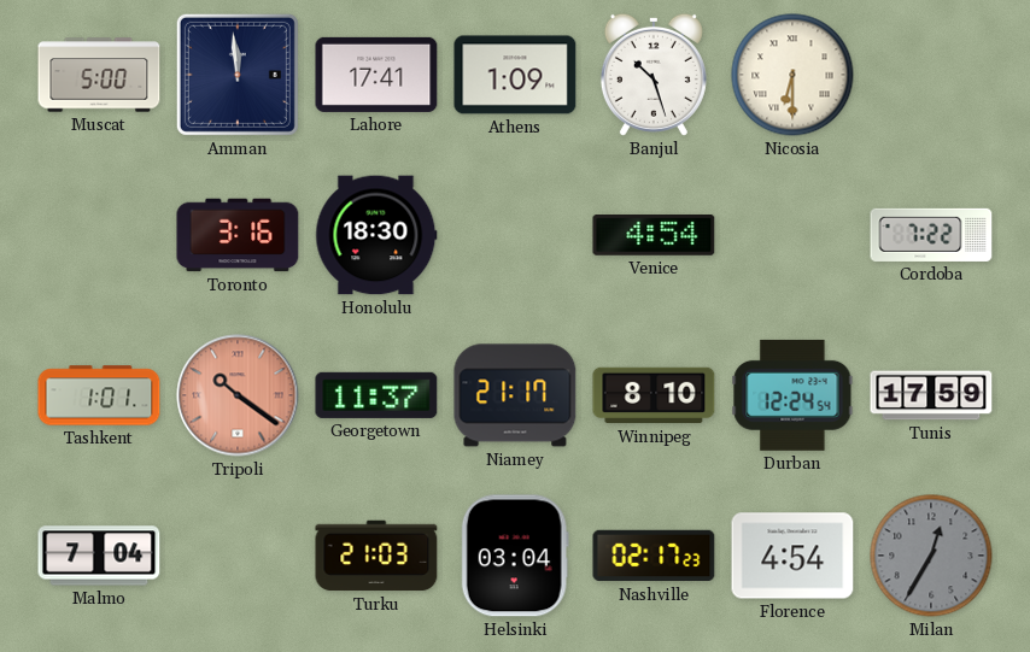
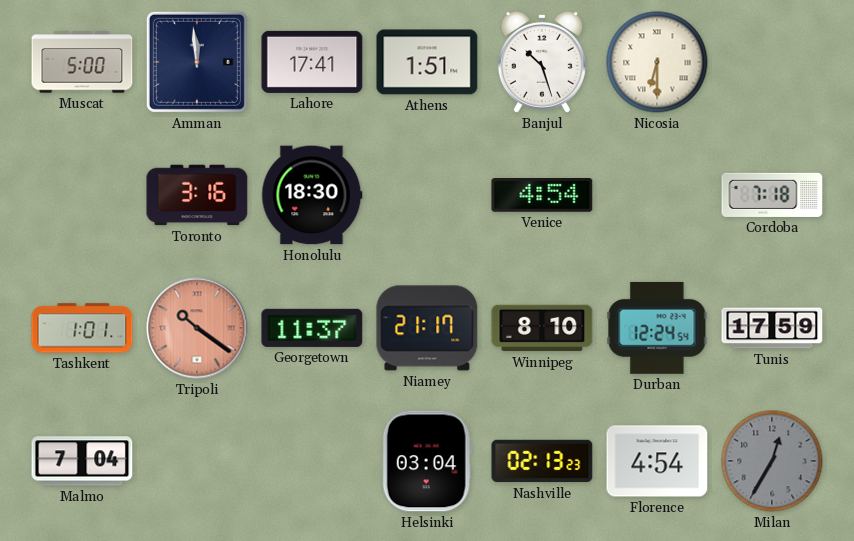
Athens: 1:09 -> 1:51
Cordoba: 7:22 -> 7:18
Turku: 21:03 -> none
Nashville: 02:17 -> 02:13
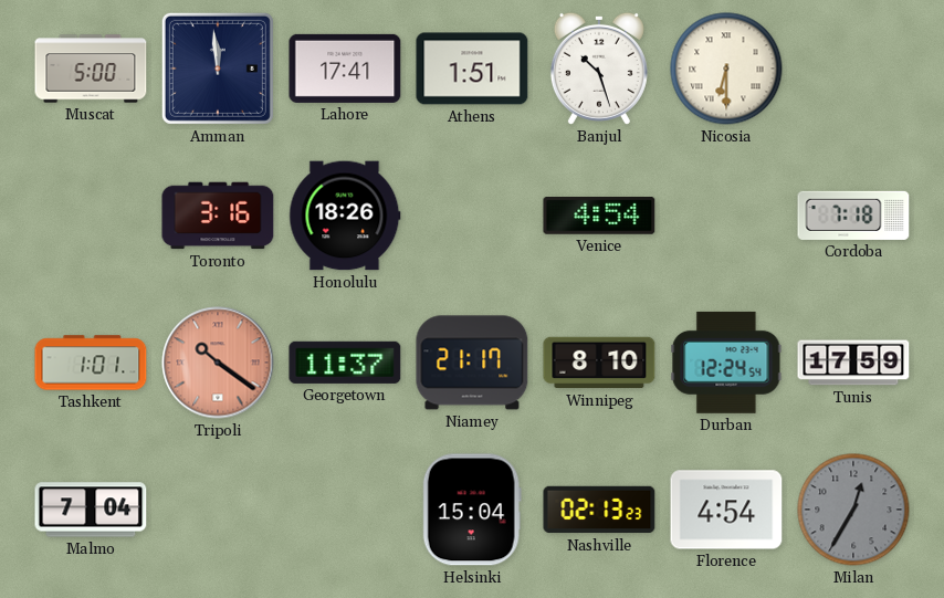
Honolulu: 18:30 -> 18:26
Helsinki: 03:04 -> 15:04
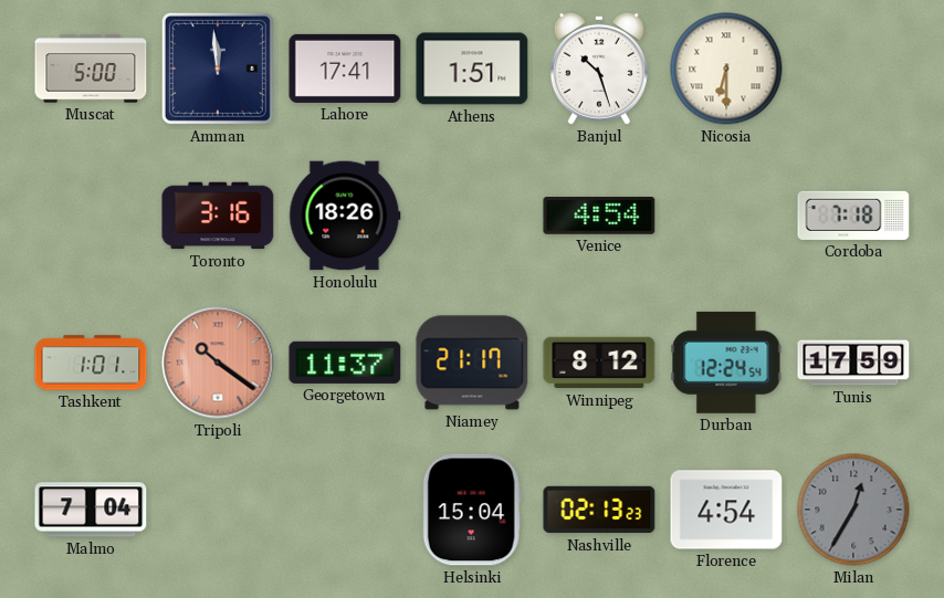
Winnipeg: 8:10 -> 8:12
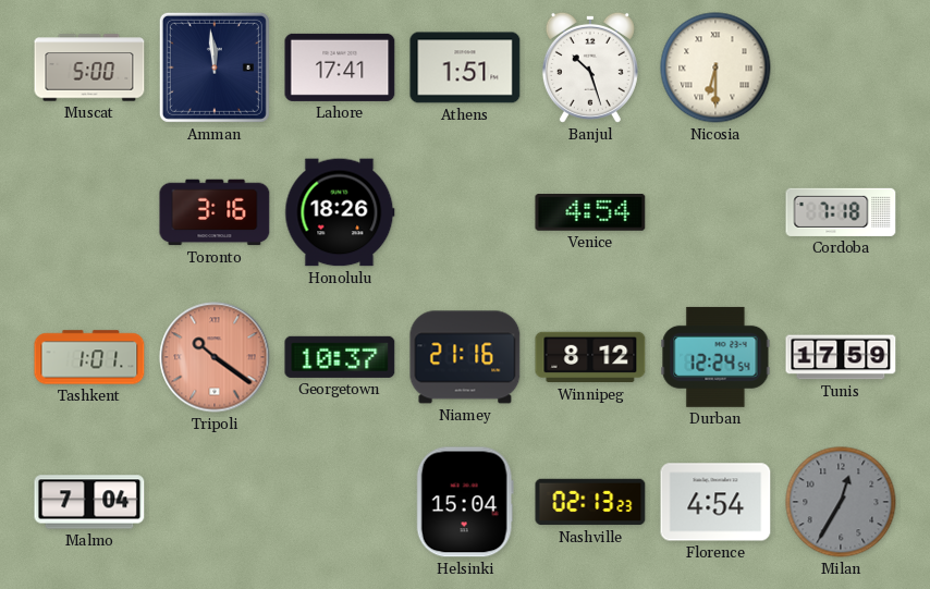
Georgetown: 11:37 -> 10:37
Niamey: 21:17 -> 21:16
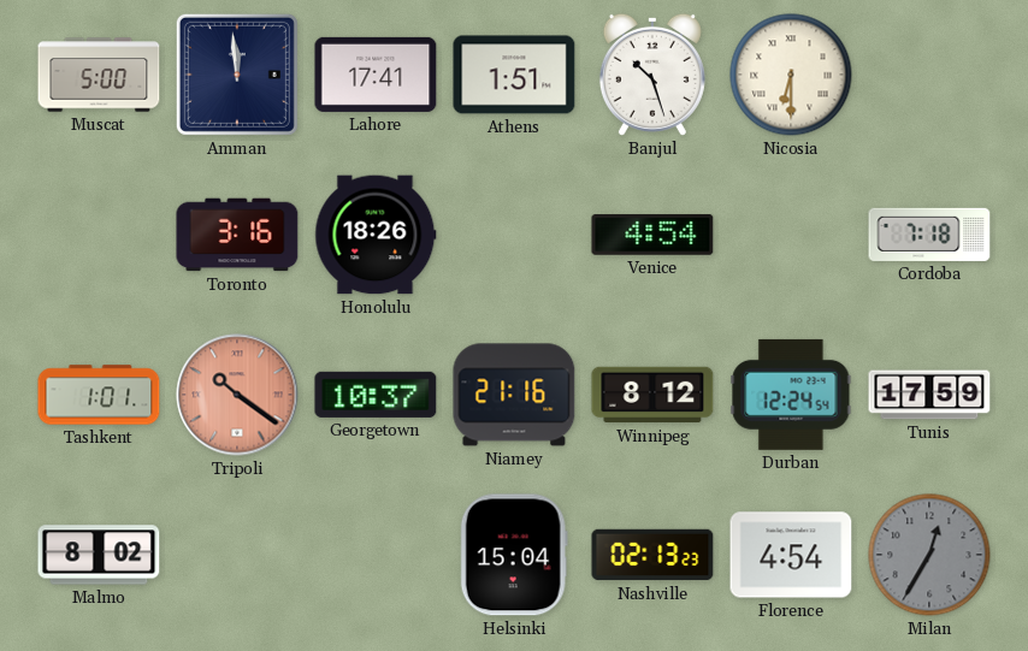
Malmo: 7:04 -> 8:02
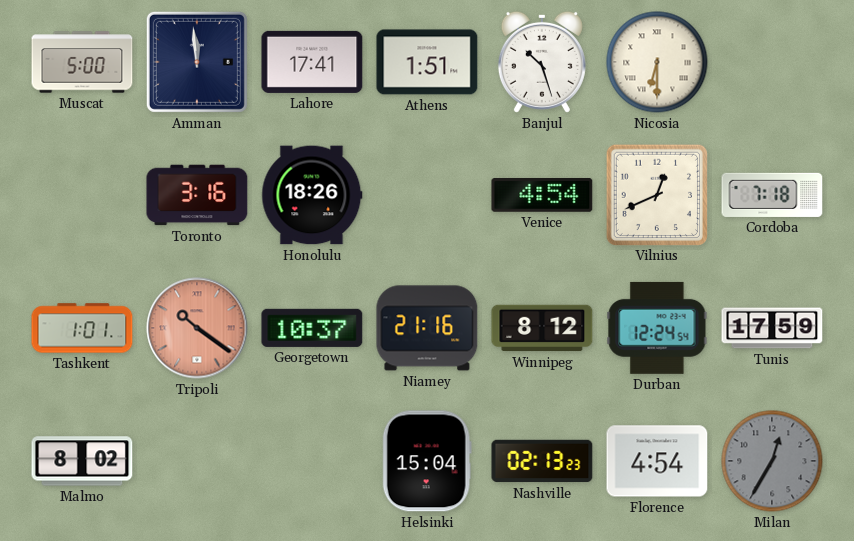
Vilnius: none -> 12:41
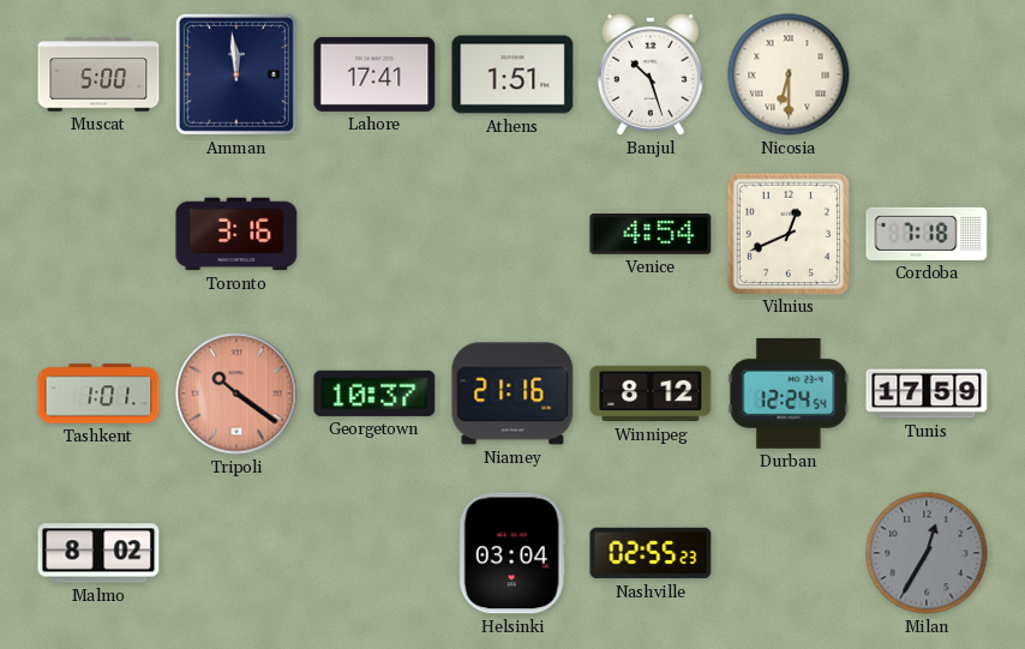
Honolulu: 18:26 -> none
Helsinki: 15:04 -> 03:04
Nashville: 02:13 -> 02:55
Florence: 4:54 -> none
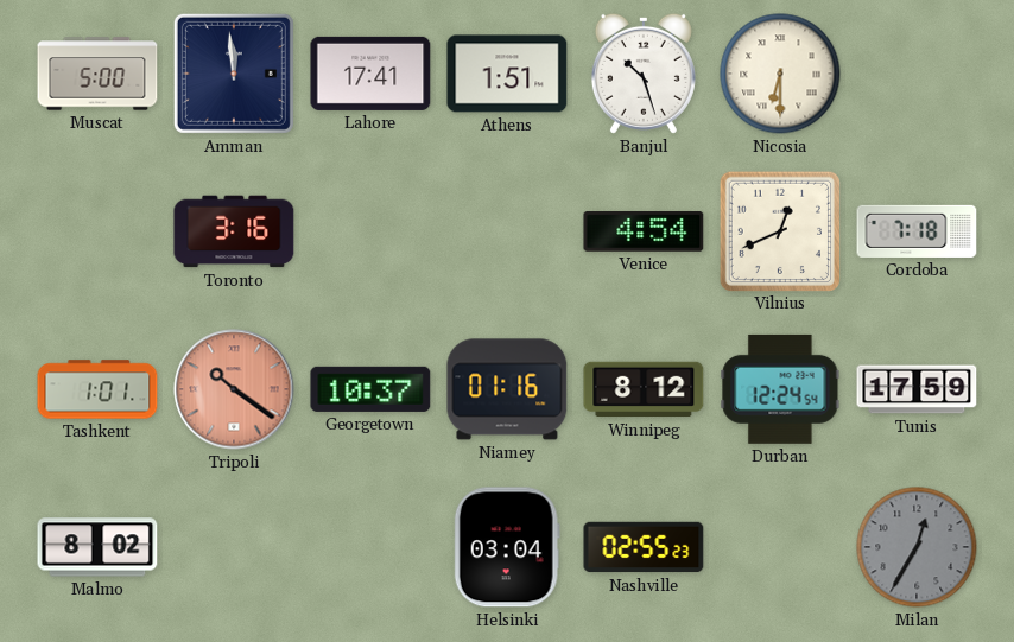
Niamey: 21:16 -> 01:16
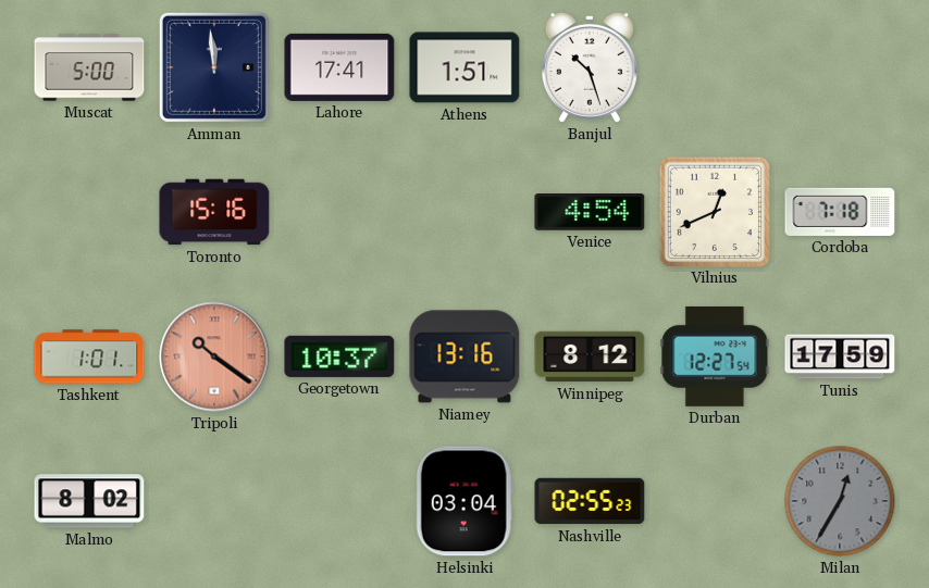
Nicosia: 6:30 -> none
Toronto: 3:16 -> 15:16
Niamey: 01:16 -> 13:16
Durban: 12:24 -> 12:27
